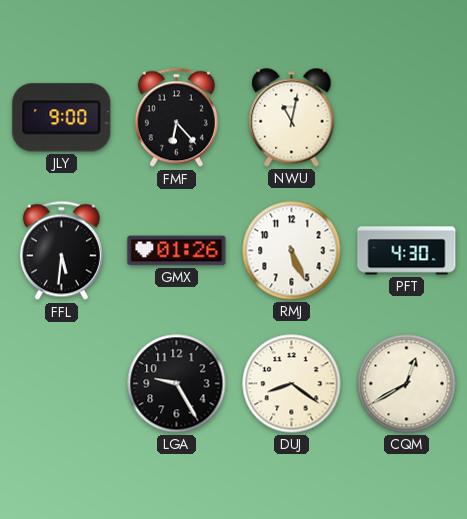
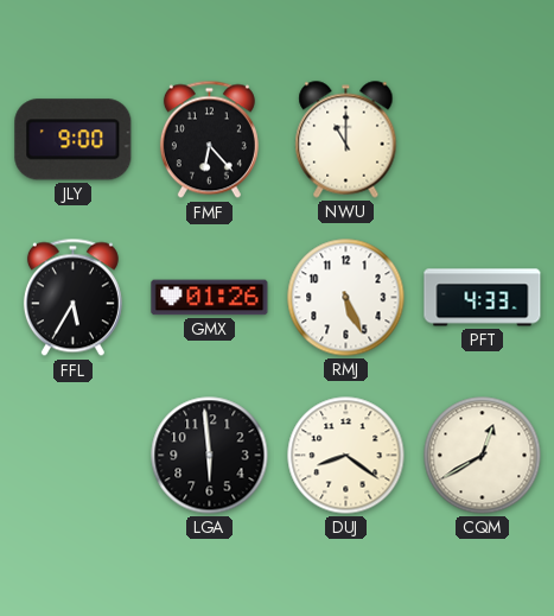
NWU: 11:02 -> 11:00
FFL: 5:31 -> 5:35
PFT: 4:30 -> 4:33
LGA: 9:25 -> 5:59
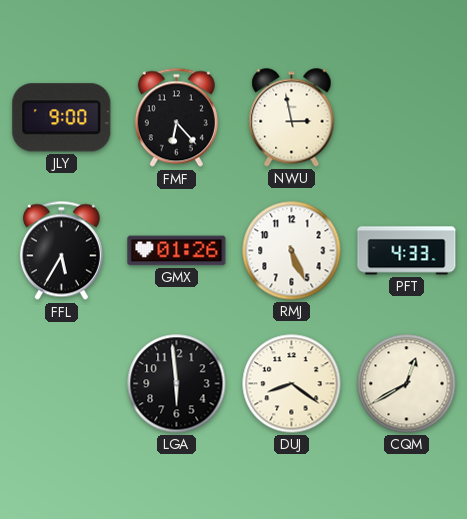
NWU: 11:00 -> 2:58
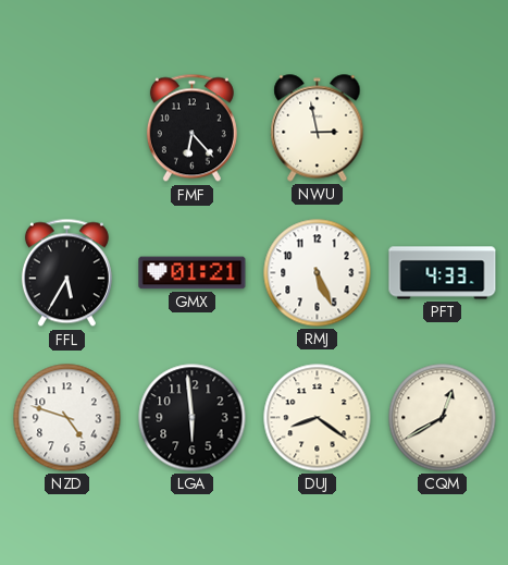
JLY: 9:00 -> none
GMX: 01:26 -> 01:21
NZD: none -> 4:48
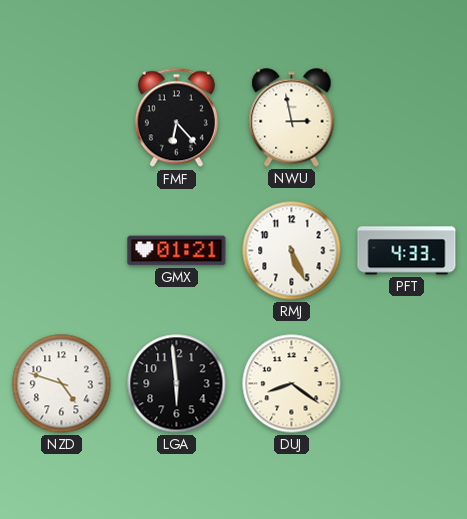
FFL: 5:35 -> none
CQM: 12:40 -> none
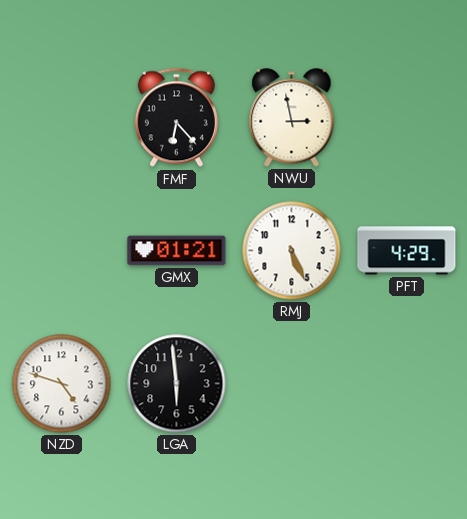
PFT: 4:33 -> 4:29
DUJ: 8:21 -> none
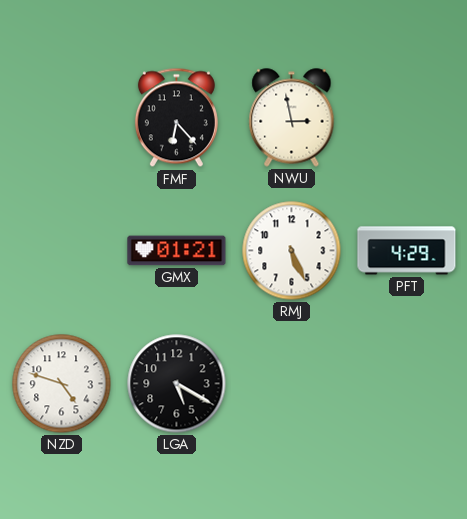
LGA: 5:59 -> 5:20
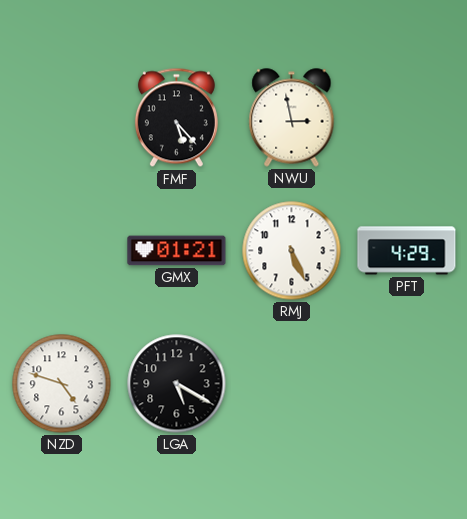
FMF: 6:23 -> 5:23
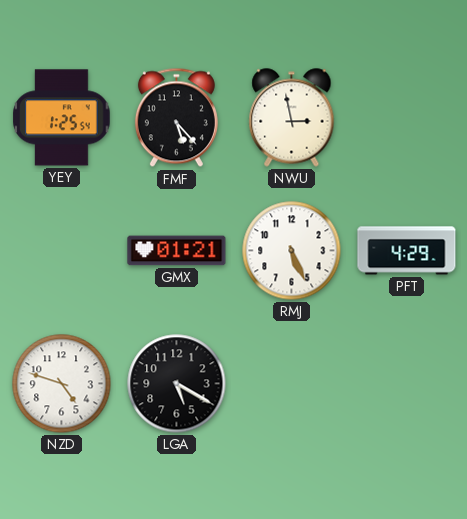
YEY: none -> 1:25
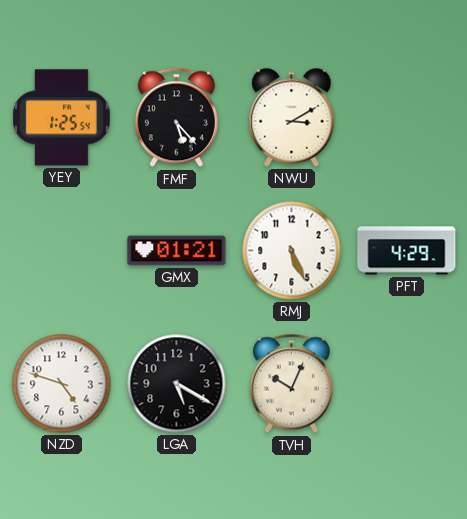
NWU: 2:58 -> 3:10
TVH: none -> 10:04
